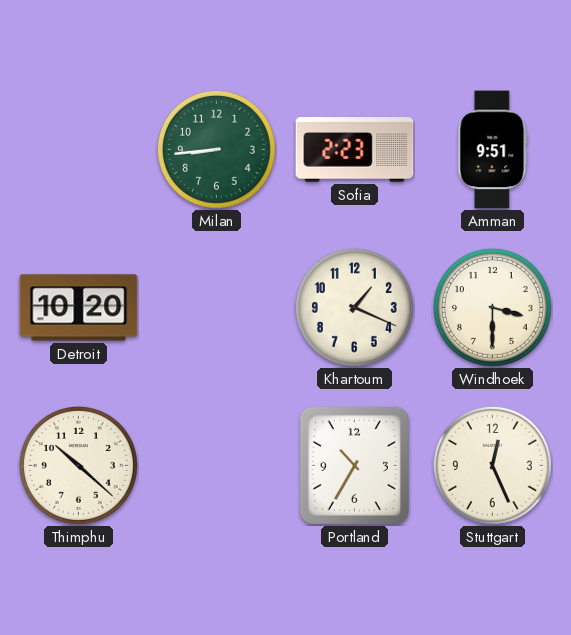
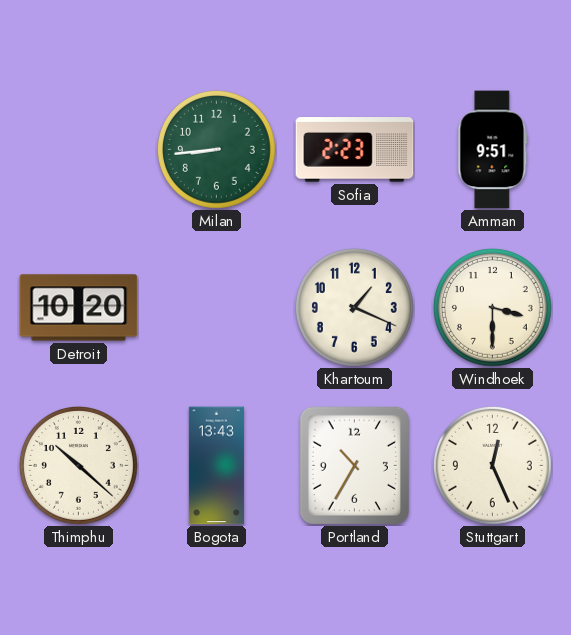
Bogota: none -> 13:43
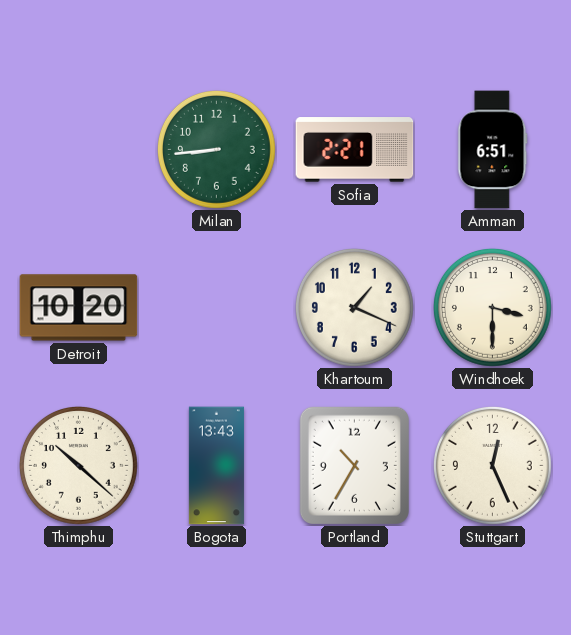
Sofia: 2:23 -> 2:21
Amman: 9:51 -> 6:51
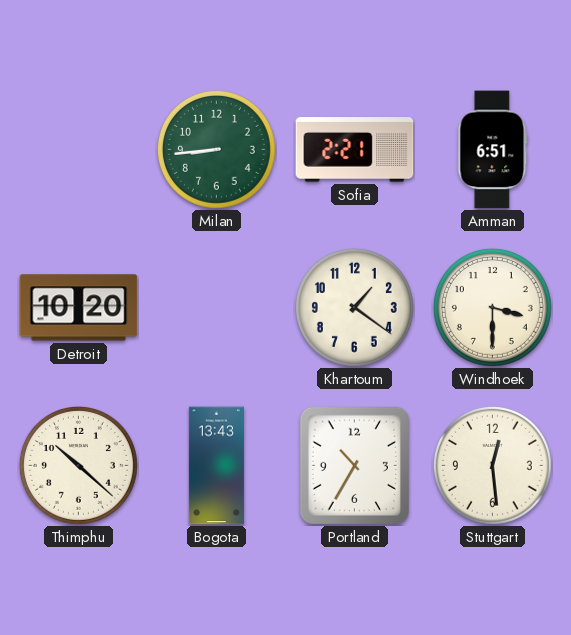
Khartoum: 1:19 -> 1:21
Stuttgart: 12:26 -> 12:29
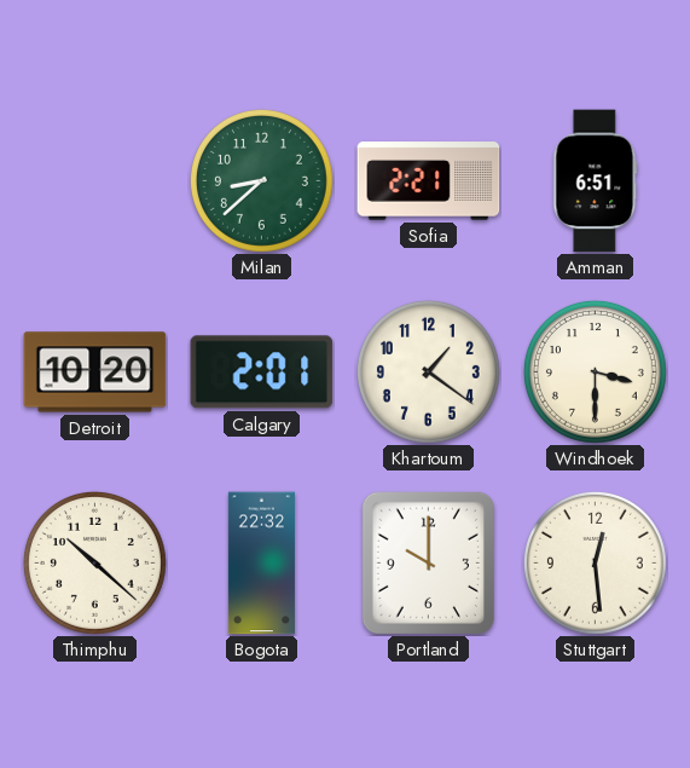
Milan: 8:44 -> 8:38
Calgary: none -> 2:01
Bogota: 13:43 -> 22:32
Portland: 10:35 -> 10:00
